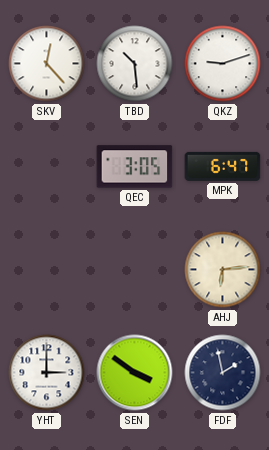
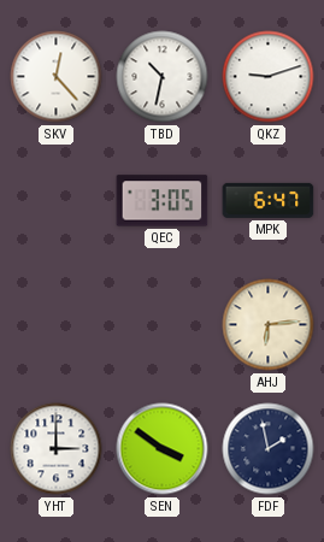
TBD: 10:29 -> 10:32
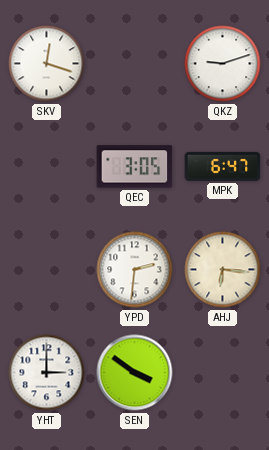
SKV: 12:23 -> 12:18
TBD: 10:32 -> none
YPD: none -> 2:31
AHJ: 6:14 -> 6:16
FDF: 1:58 -> none
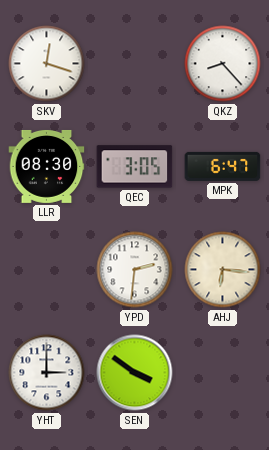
QKZ: 9:12 -> 8:23
LLR: none -> 08:30
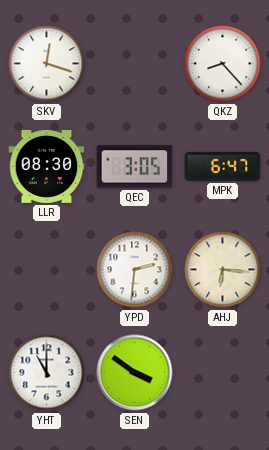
YHT: 3:00 -> 11:00
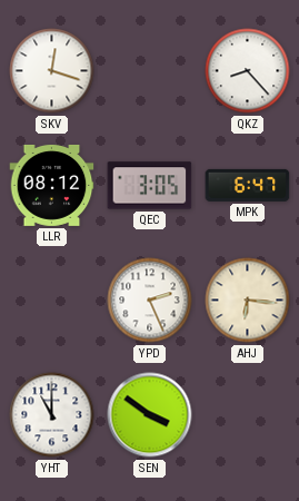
LLR: 08:30 -> 08:12
YPD: 2:31 -> 2:26
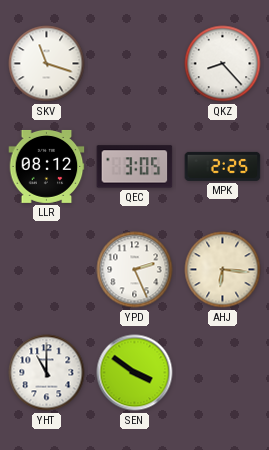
SKV: 12:18 -> 11:18
MPK: 6:47 -> 2:25
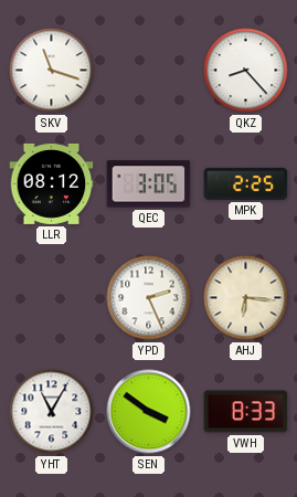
YHT: 11:00 -> 11:05
VWH: none -> 8:33
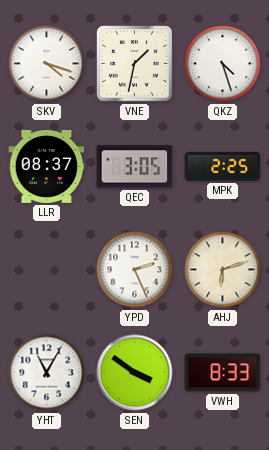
SKV: 11:18 -> 4:18
VNE: none -> 1:32
QKZ: 8:23 -> 4:27
LLR: 08:12 -> 08:37
AHJ: 6:16 -> 6:12
